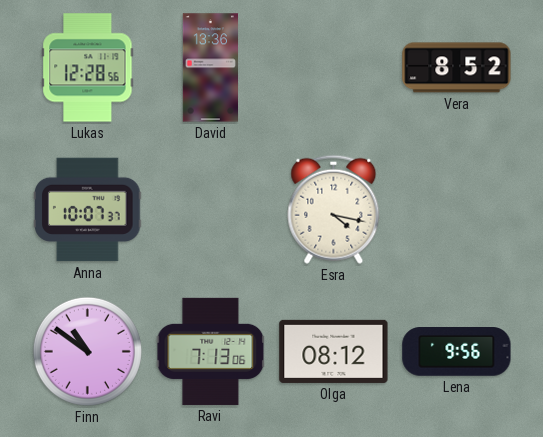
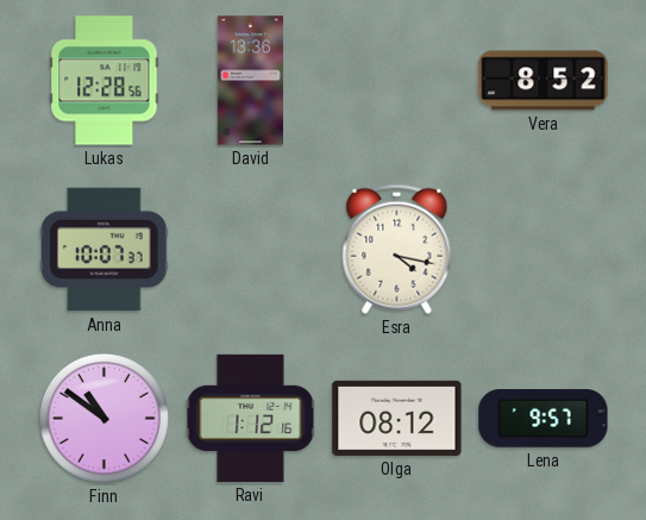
Ravi: 7:13 -> 1:12
Lena: 9:56 -> 9:57
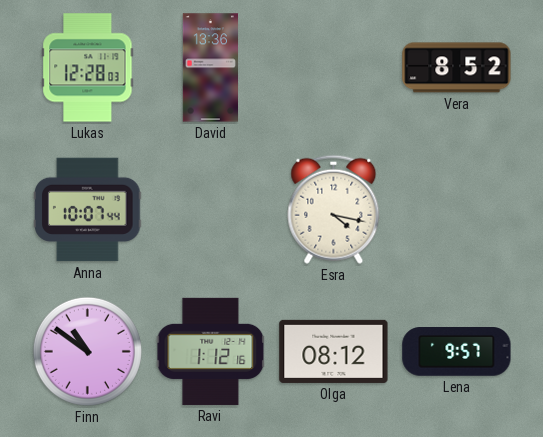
Lukas: 12:28:56 -> 12:28:03
Anna: 10:07:37 -> 10:07:44
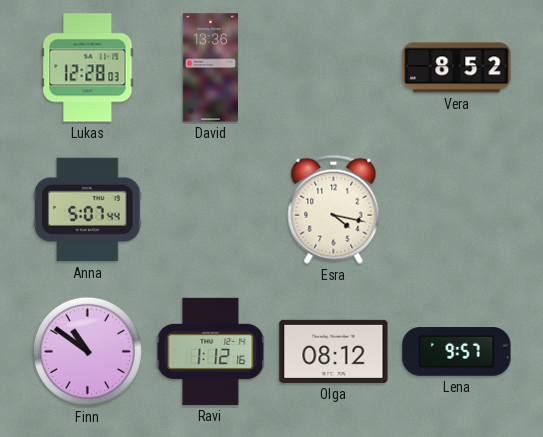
Anna: 10:07 -> 5:07
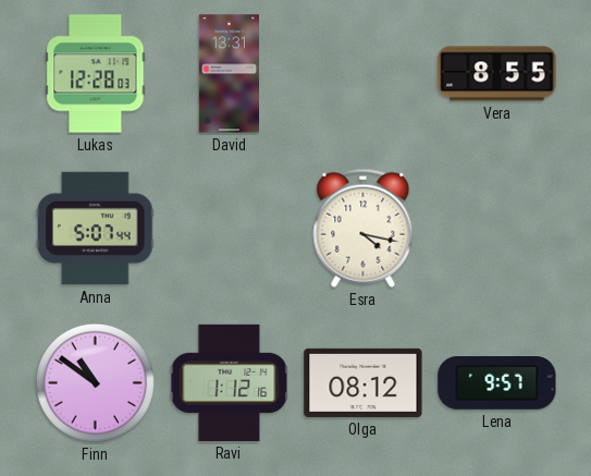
David: 13:36 -> 13:31
Vera: 8:52 -> 8:55
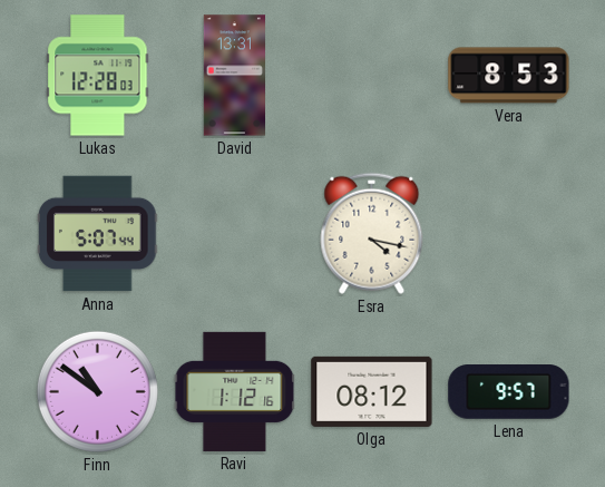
Vera: 8:55 -> 8:53
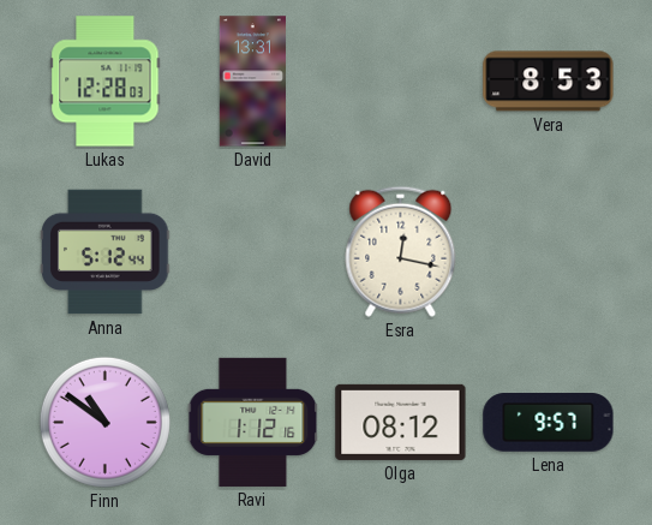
Anna: 5:07 -> 5:12
Esra: 4:17 -> 12:17
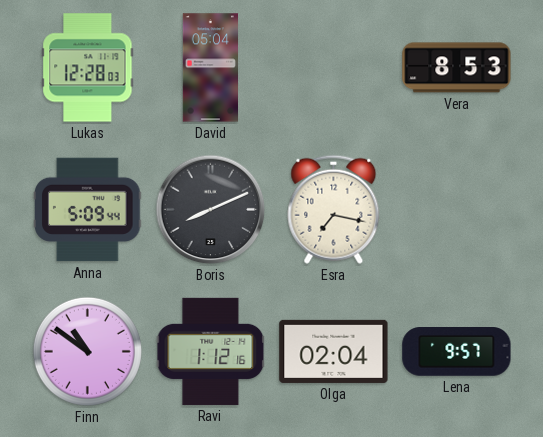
David: 13:31 -> 05:04
Anna: 5:12 -> 5:09
Boris: none -> 8:11
Esra: 12:17 -> 7:17
Olga: 08:12 -> 02:04
